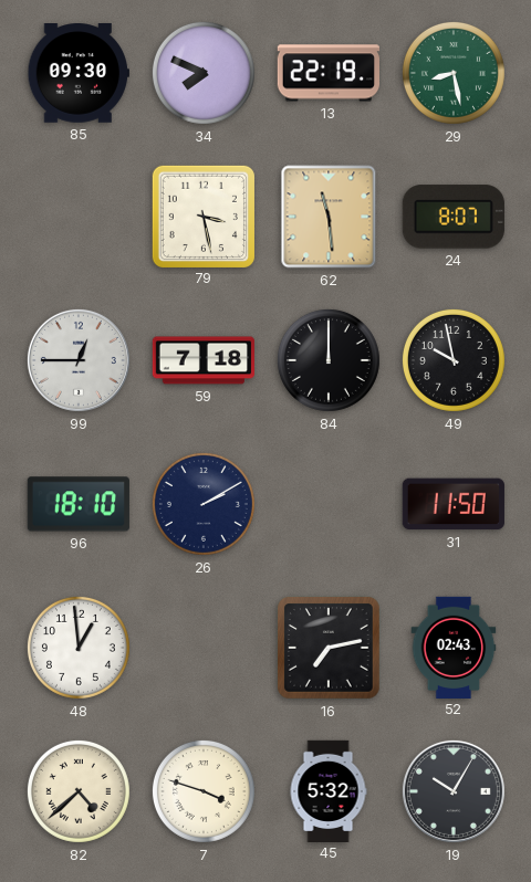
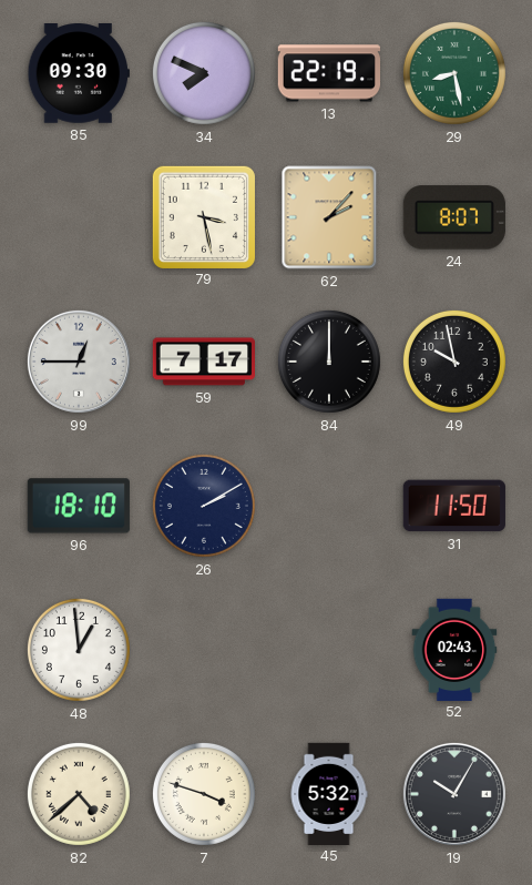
62: 11:29 -> 2:07
59: 7:18 -> 7:17
16: 7:13 -> none
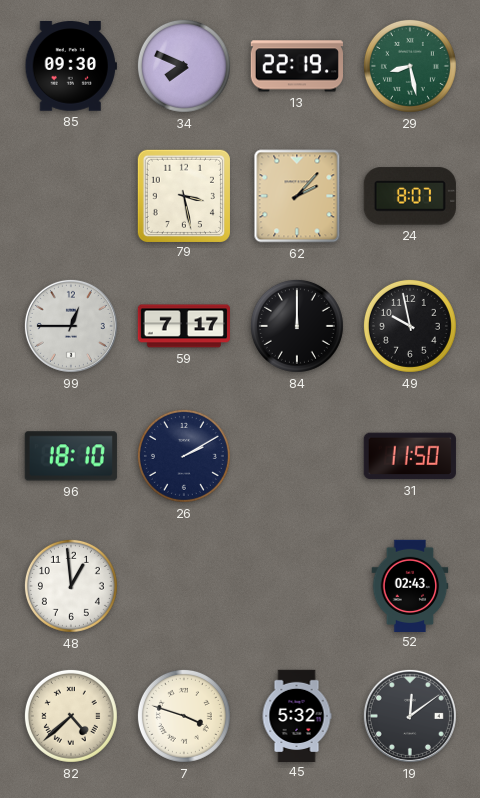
19: 10:05 -> 12:09
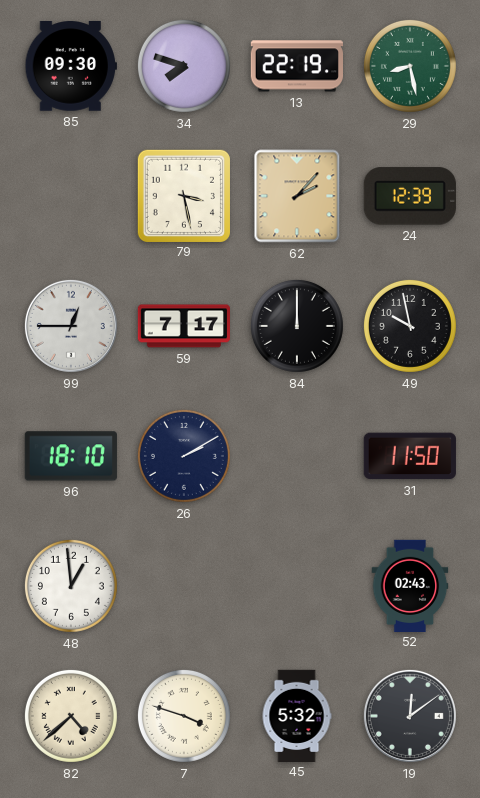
34: 7:49 -> 7:48
24: 8:07 -> 12:39
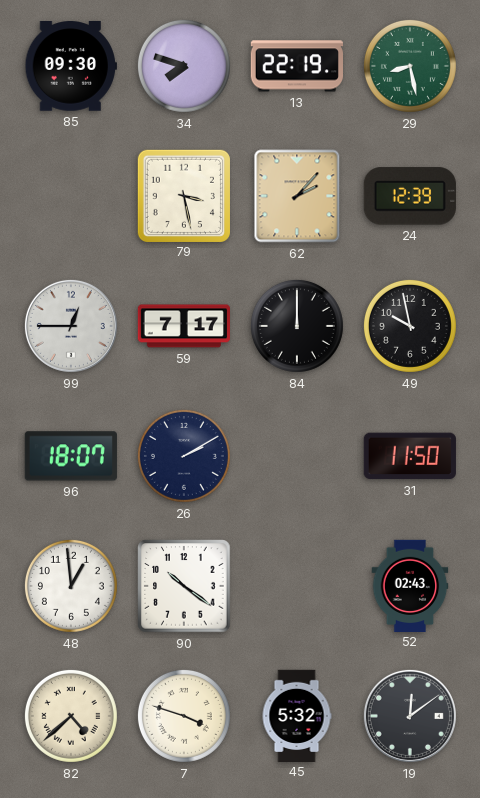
96: 18:10 -> 18:07
90: none -> 10:21
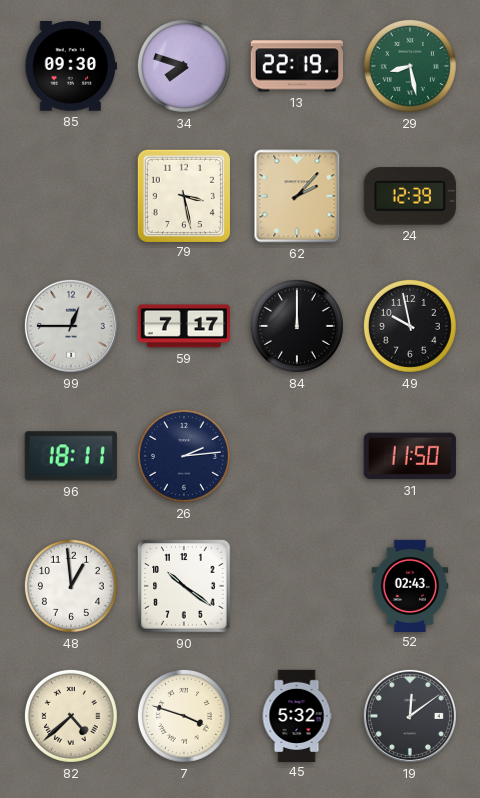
96: 18:07 -> 18:11
26: 2:10 -> 2:14
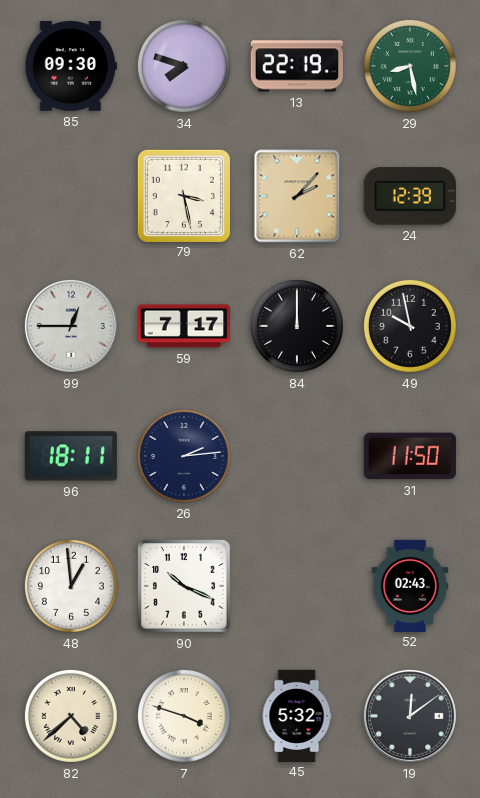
90: 10:21 -> 10:19
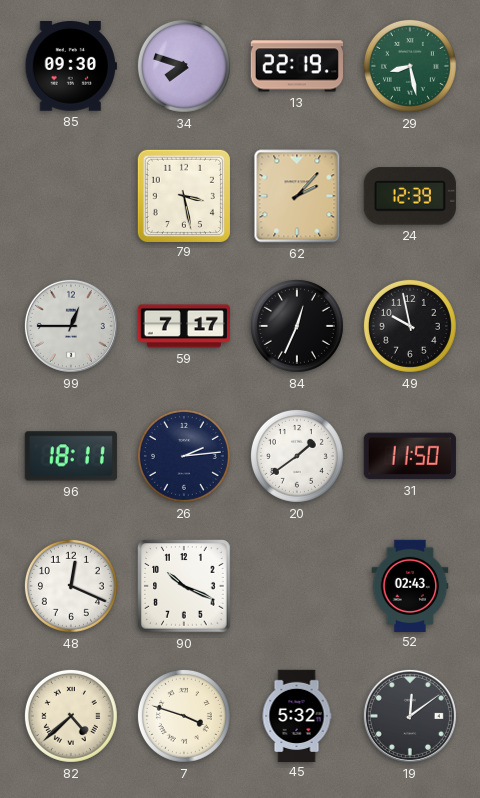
84: 12:00 -> 12:34
20: none -> 1:39
48: 12:59 -> 12:19
